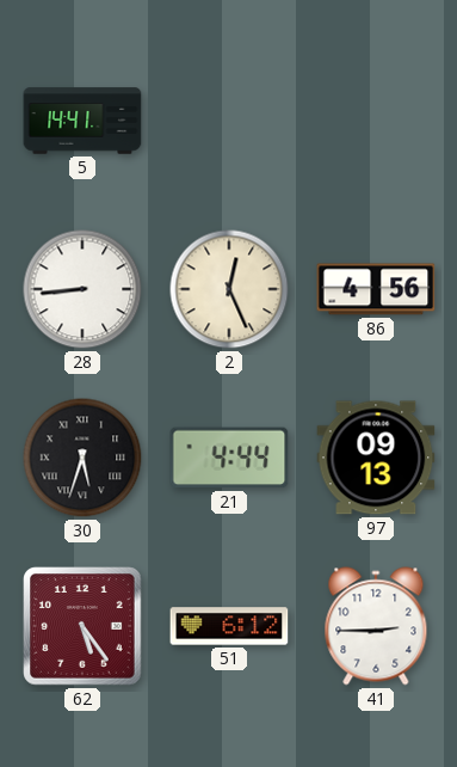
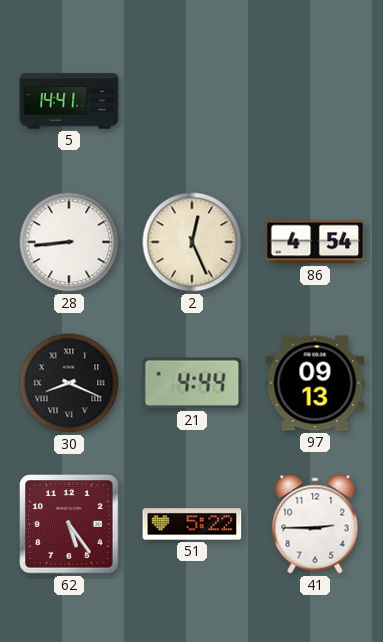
86: 4:56 -> 4:54
30: 5:33 -> 8:19
51: 6:12 -> 5:22
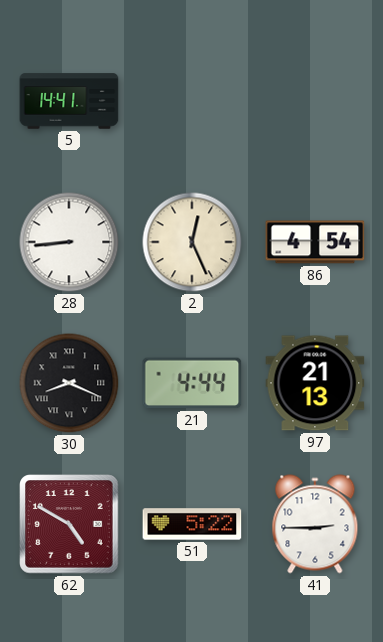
97: 09:13 -> 21:13
62: 5:24 -> 4:50
